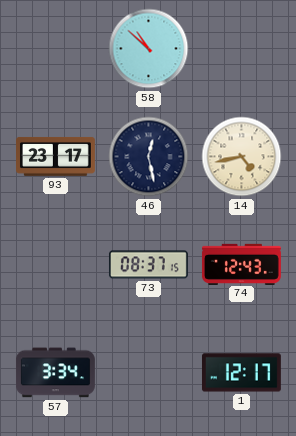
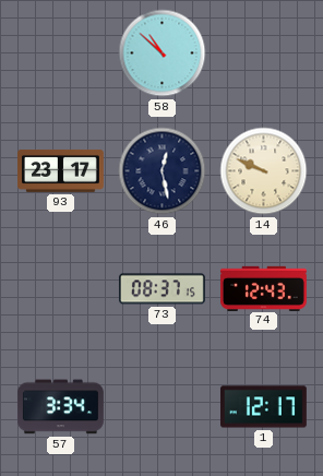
14: 4:43 -> 9:49
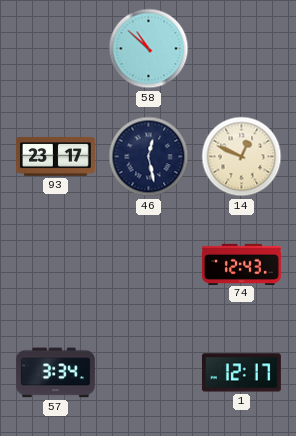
14: 9:49 -> 12:49
73: 08:37 -> none
